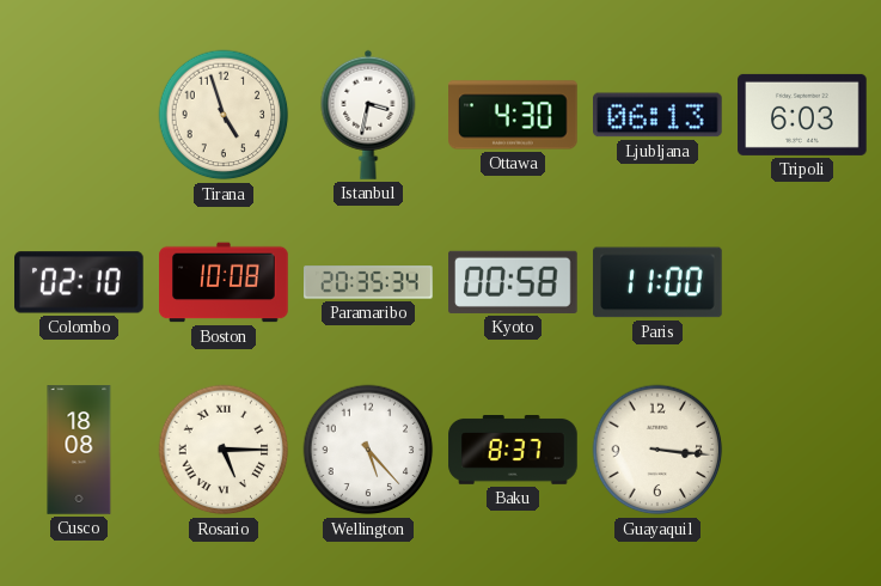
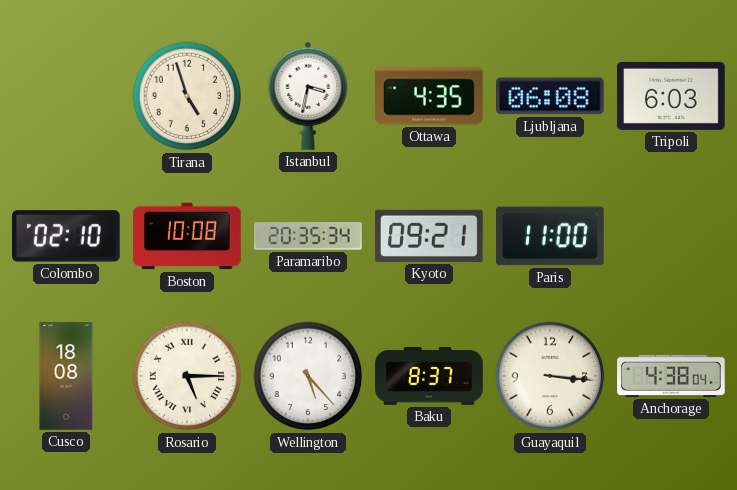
Ottawa: 4:30 -> 4:35
Ljubljana: 06:13 -> 06:08
Kyoto: 00:58 -> 09:21
Anchorage: none -> 4:38
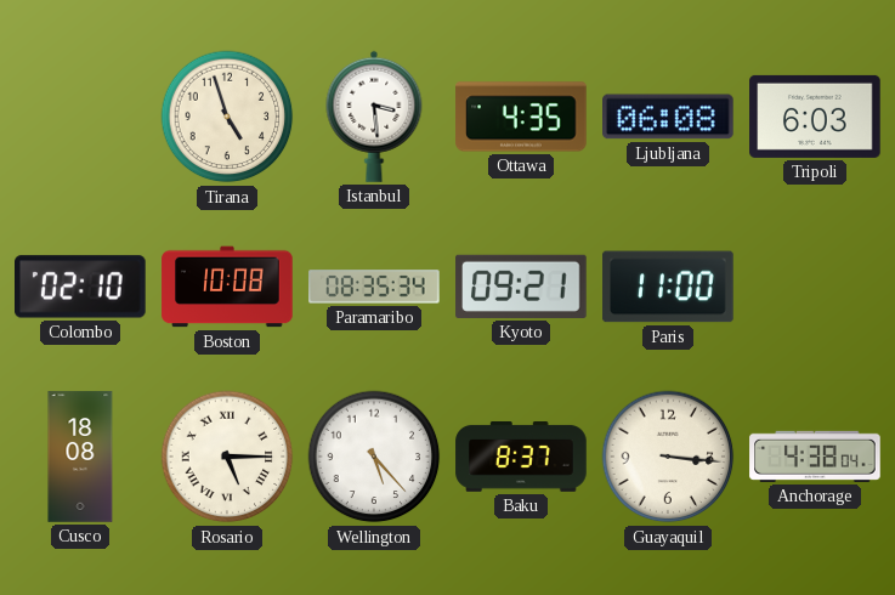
Istanbul: 3:32 -> 3:29
Paramaribo: 20:35 -> 08:35
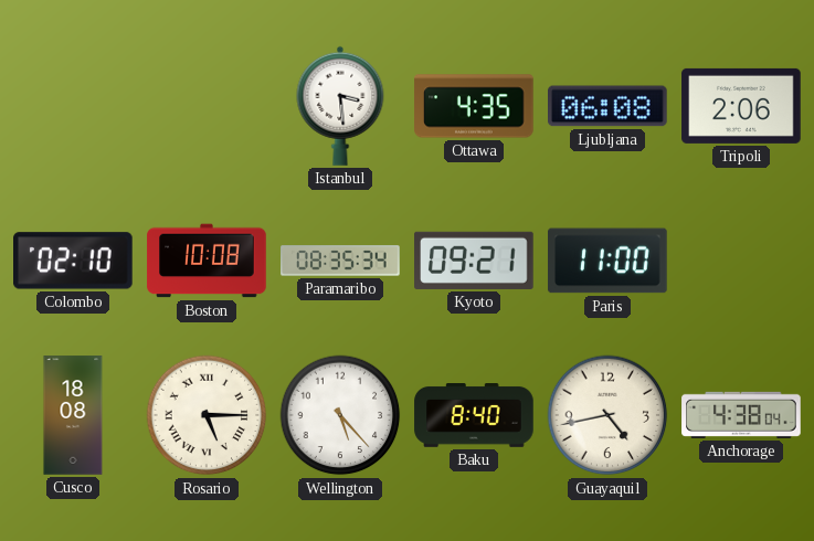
Tirana: 4:57 -> none
Tripoli: 6:03 -> 2:06
Baku: 8:37 -> 8:40
Guayaquil: 3:16 -> 4:43
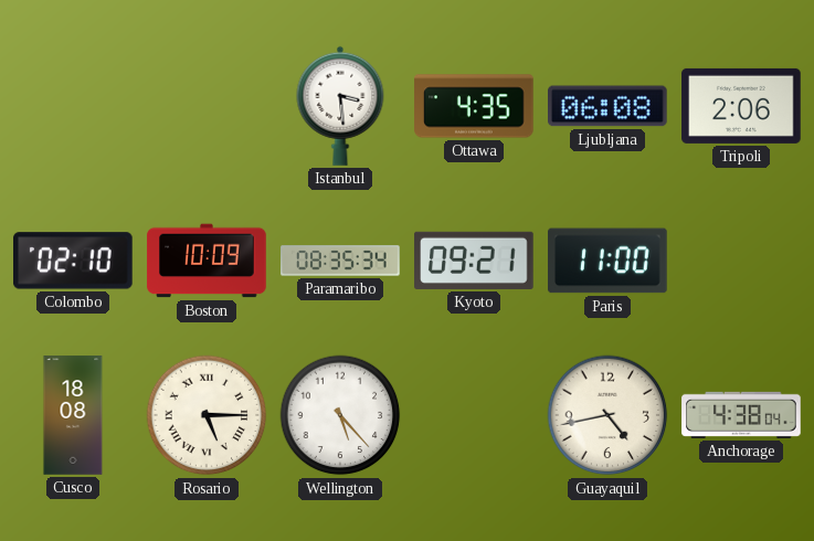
Boston: 10:08 -> 10:09
Baku: 8:40 -> none
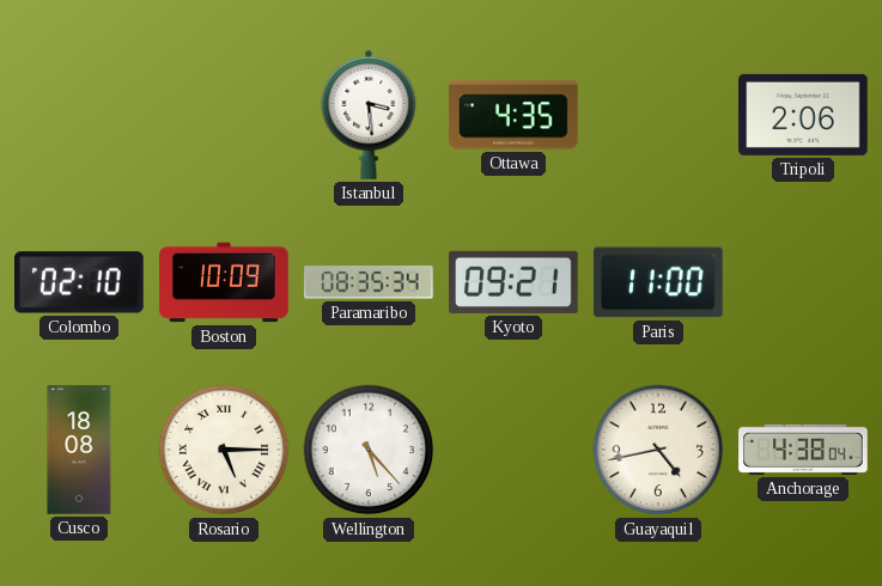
Ljubljana: 06:08 -> none
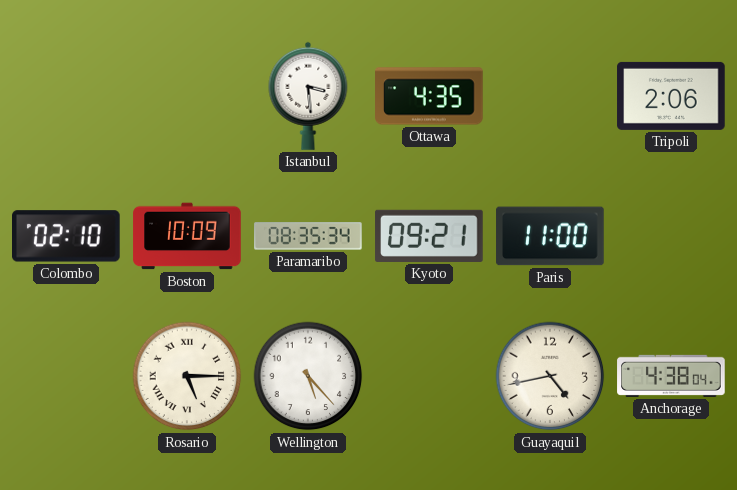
Cusco: 18:08 -> none
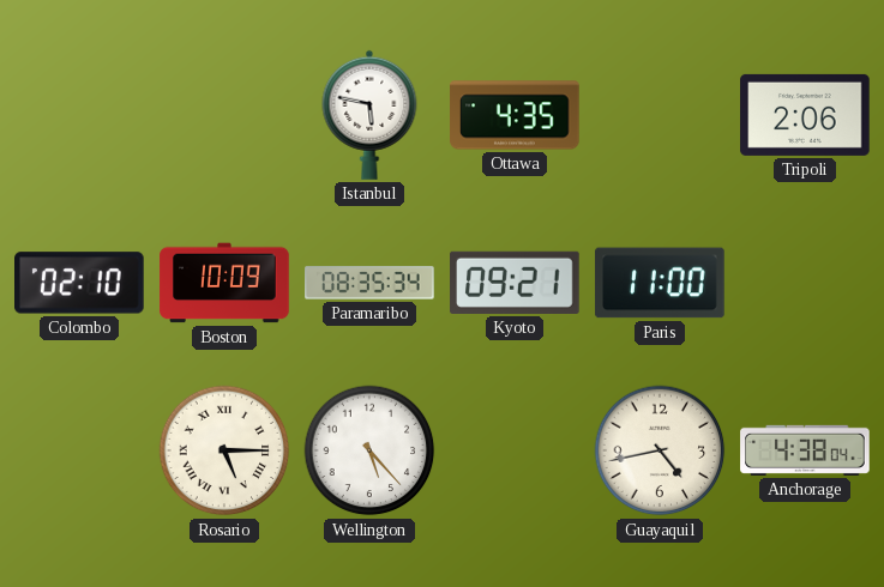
Istanbul: 3:29 -> 5:47
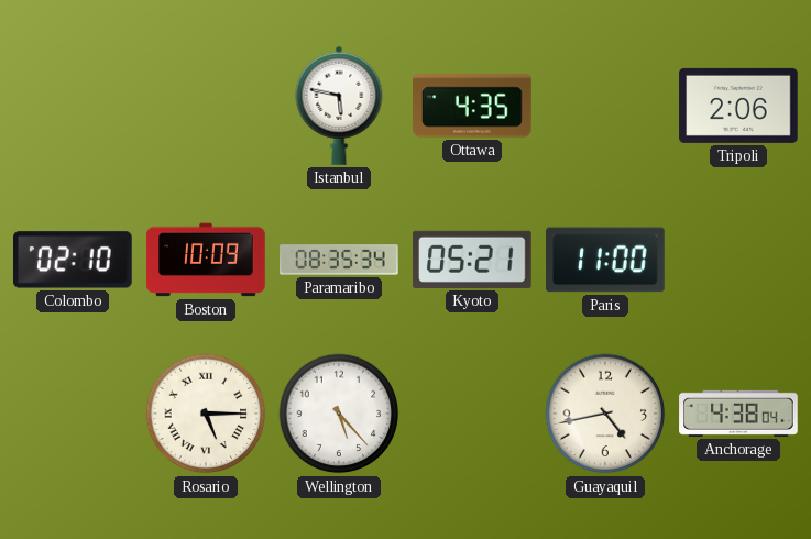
Kyoto: 09:21 -> 05:21
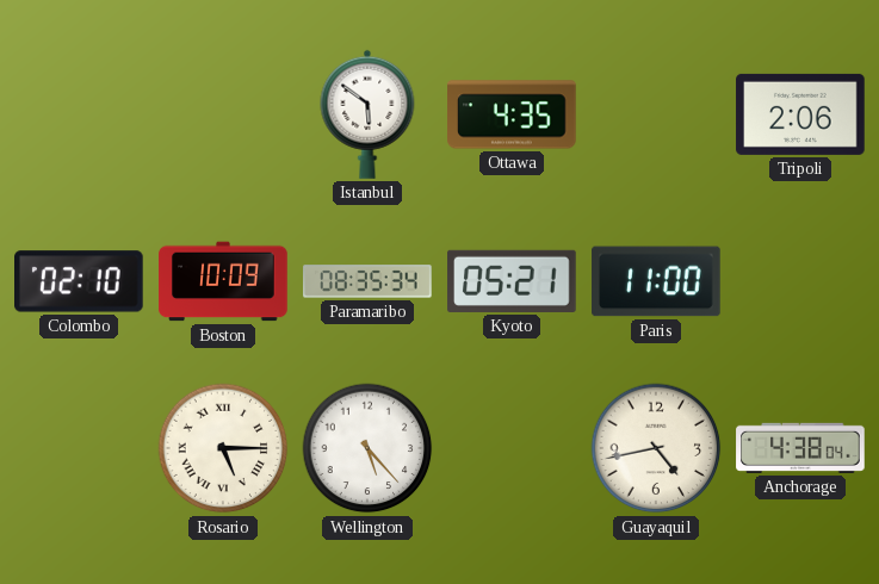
Istanbul: 5:47 -> 5:51
